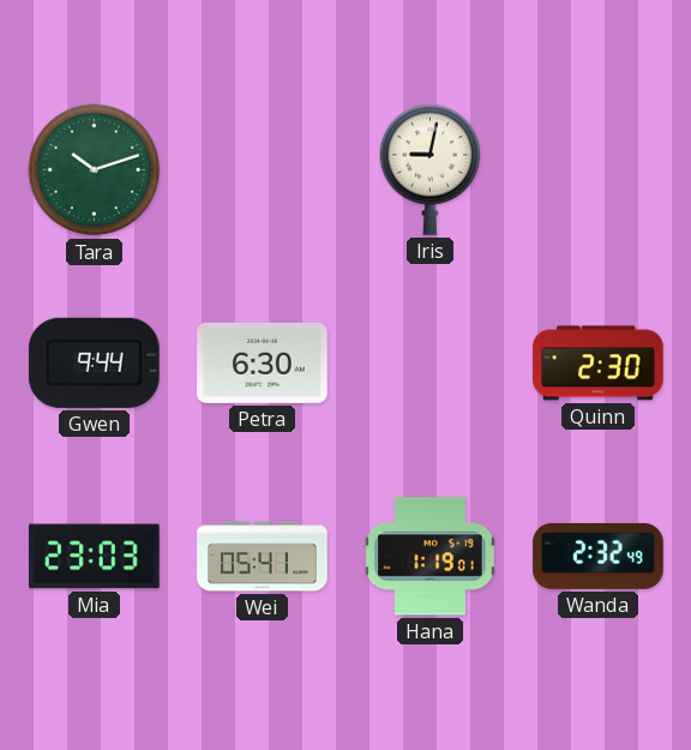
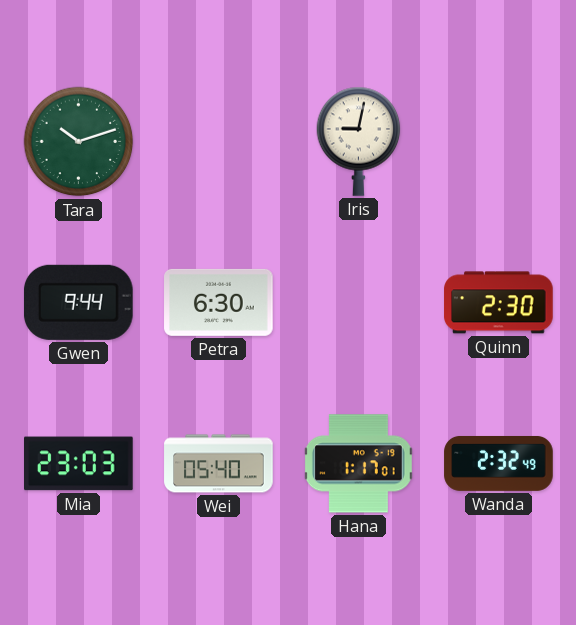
Wei: 05:41 -> 05:40
Hana: 1:19 -> 1:17
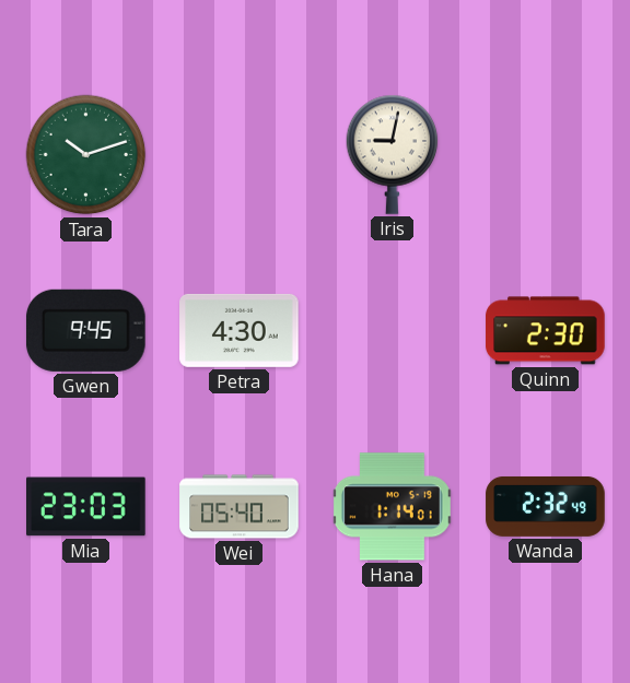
Gwen: 9:44 -> 9:45
Petra: 6:30 -> 4:30
Hana: 1:17 -> 1:14
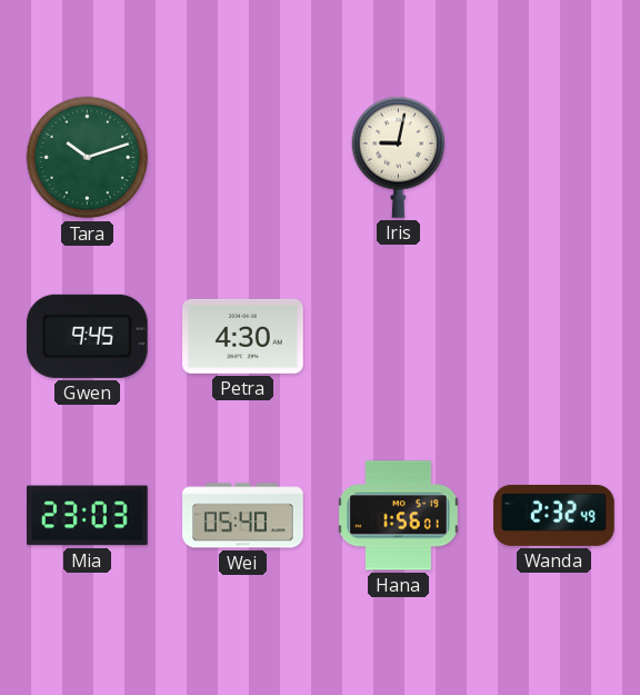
Quinn: 2:30 -> none
Hana: 1:14 -> 1:56
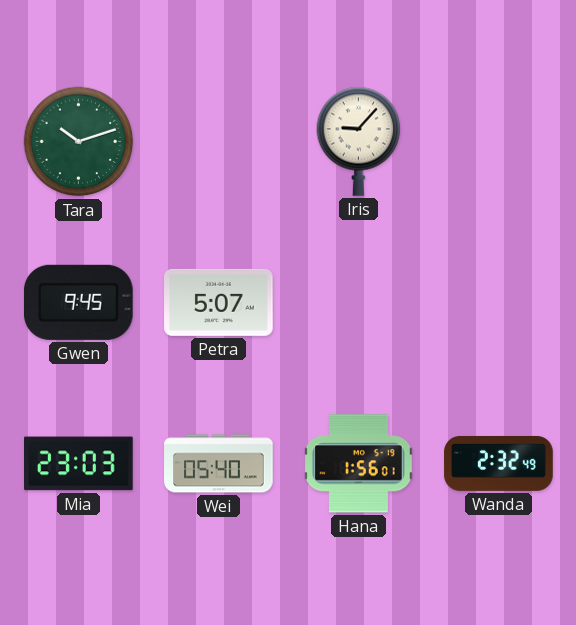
Iris: 9:02 -> 9:07
Petra: 4:30 -> 5:07
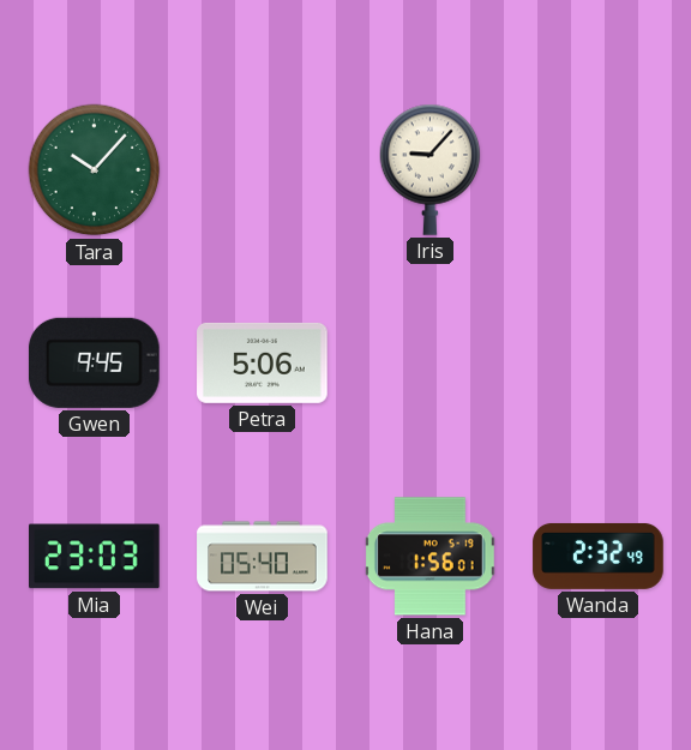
Tara: 10:12 -> 10:07
Petra: 5:07 -> 5:06
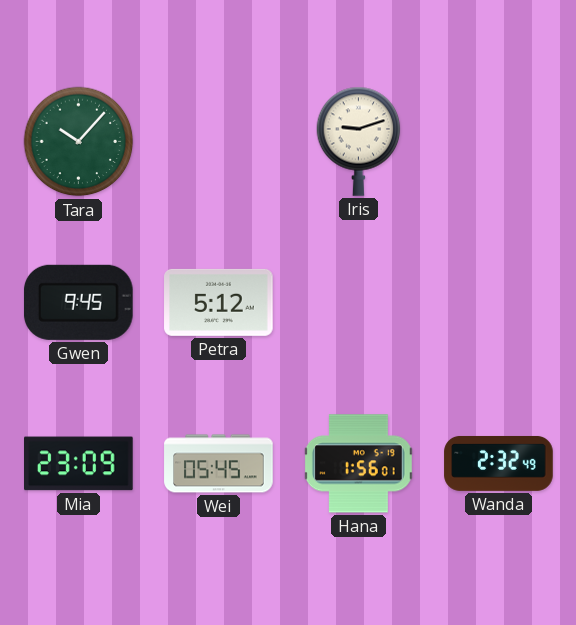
Iris: 9:07 -> 9:12
Petra: 5:06 -> 5:12
Mia: 23:03 -> 23:09
Wei: 05:40 -> 05:45
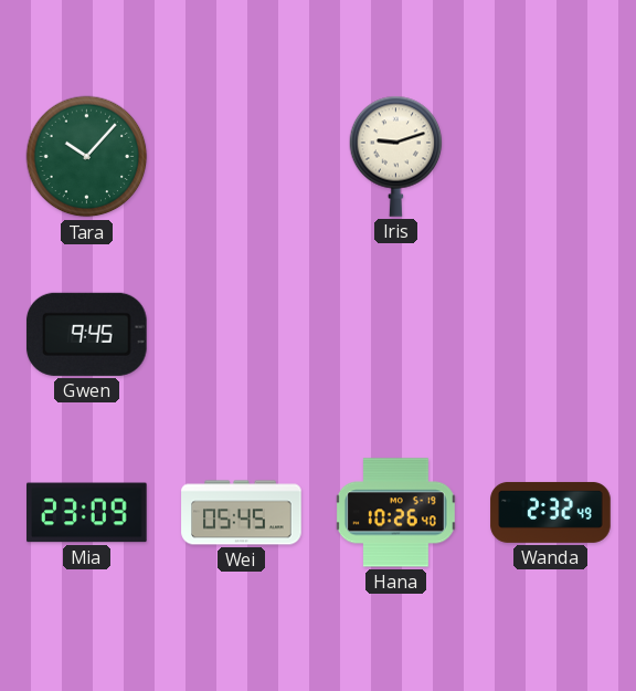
Petra: 5:12 -> none
Hana: 1:56 -> 10:26
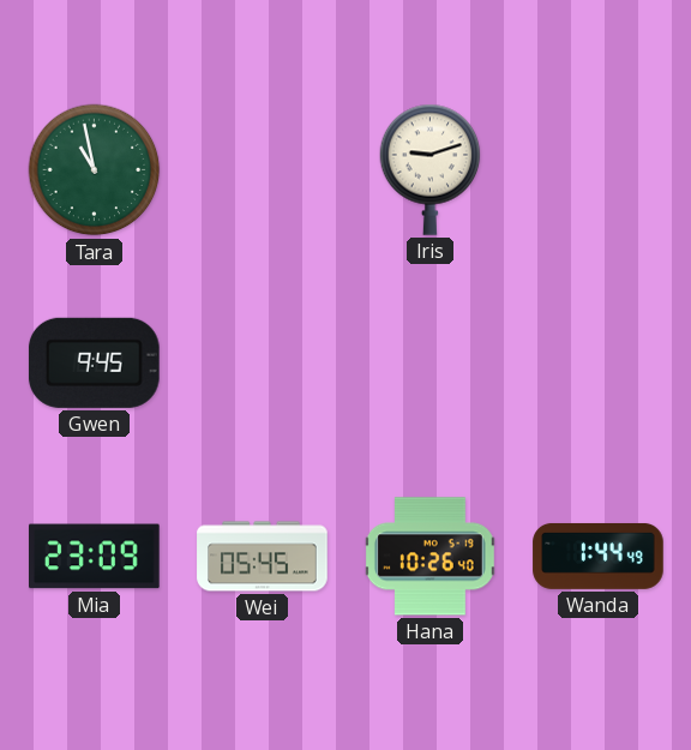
Tara: 10:07 -> 10:58
Wanda: 2:32 -> 1:44
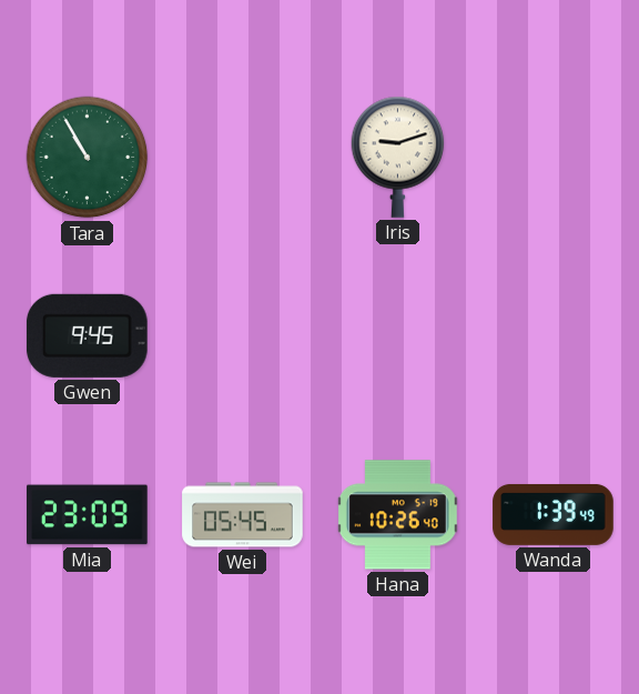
Tara: 10:58 -> 10:55
Wanda: 1:44 -> 1:39
